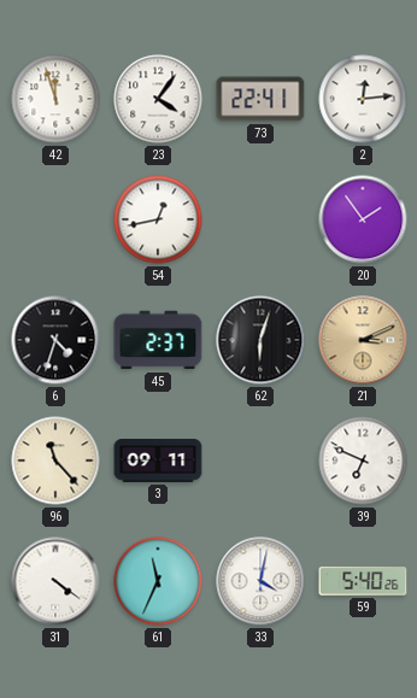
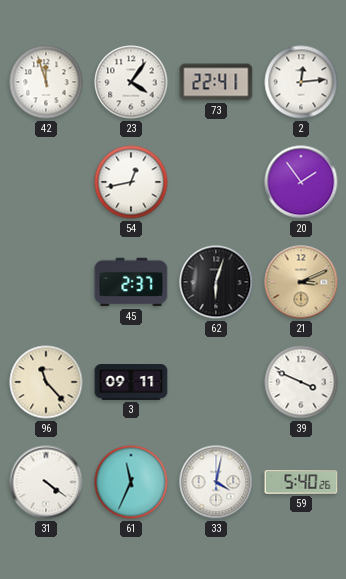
6: 4:33 -> none
39: 6:49 -> 3:49
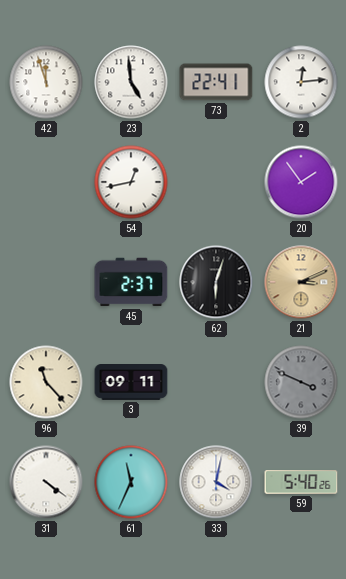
23: 4:06 -> 4:59
39 dial: white -> grey
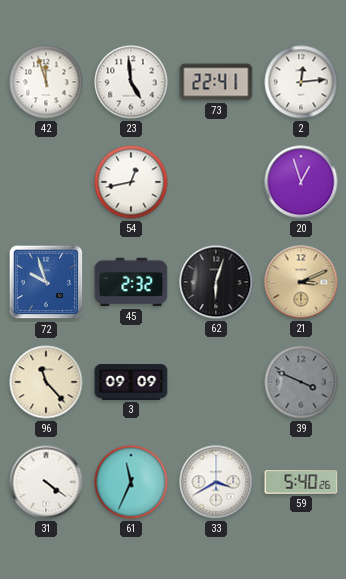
20: 1:54 -> 12:57
72: none -> 9:57
45: 2:37 -> 2:32
3: 09:11 -> 09:09
33: 4:02 -> 3:40
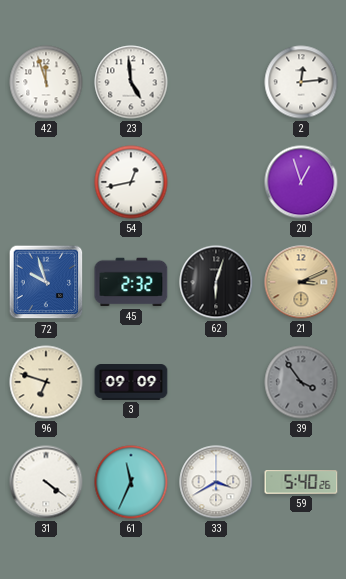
73: 22:41 -> none
96: 11:23 -> 6:48
39: 3:49 -> 3:54
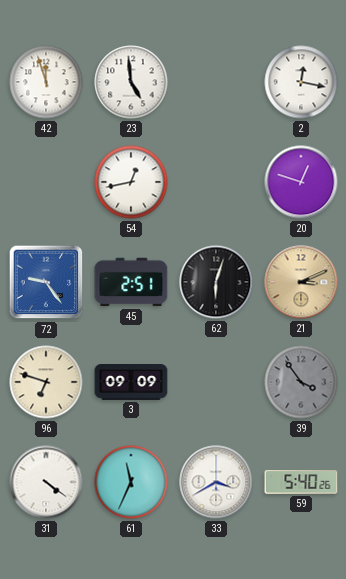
2: 12:14 -> 12:17
20: 12:57 -> 12:48
72: 9:57 -> 9:24
45: 2:32 -> 2:51
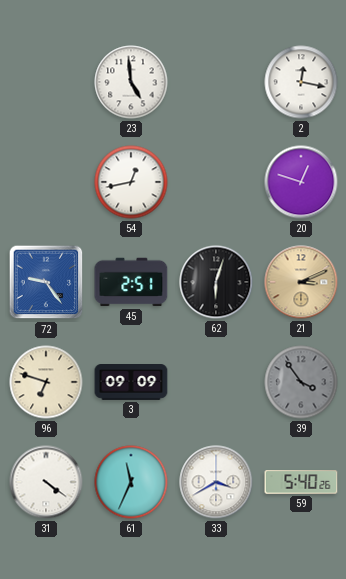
42: 11:57 -> none
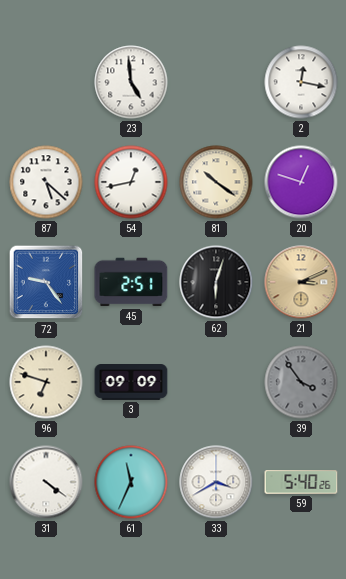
87: none -> 5:22
81: none -> 10:21
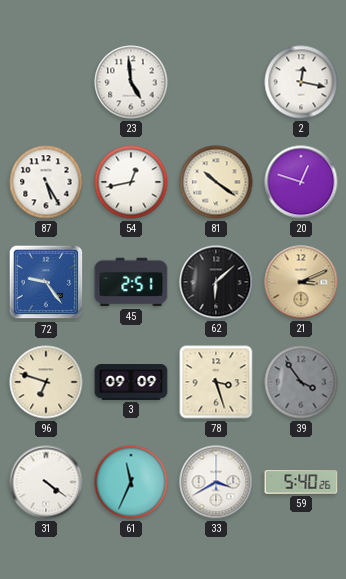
87: 5:22 -> 5:25
62: 6:03 -> 6:08
78: none -> 3:27
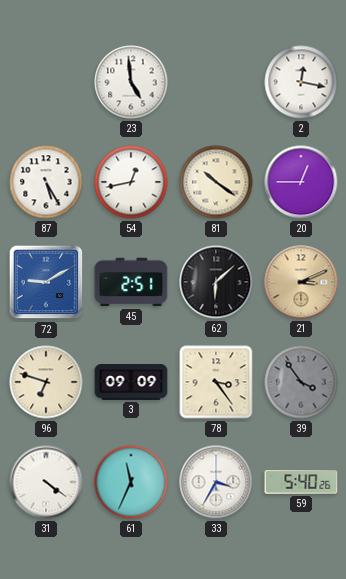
20: 12:48 -> 12:45
72: 9:24 -> 9:10
78: 3:27 -> 3:24
33: 3:40 -> 3:35
